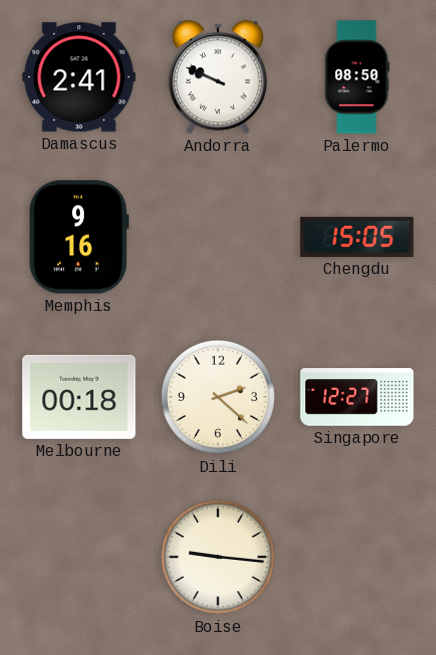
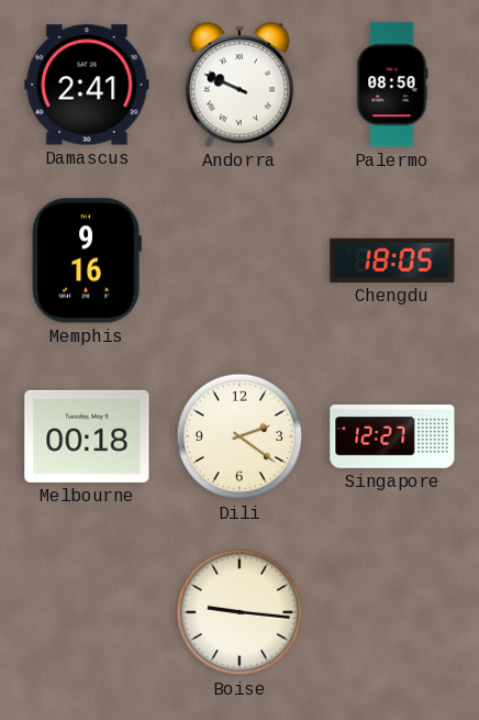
Chengdu: 15:05 -> 18:05
Dili: 2:22 -> 2:21
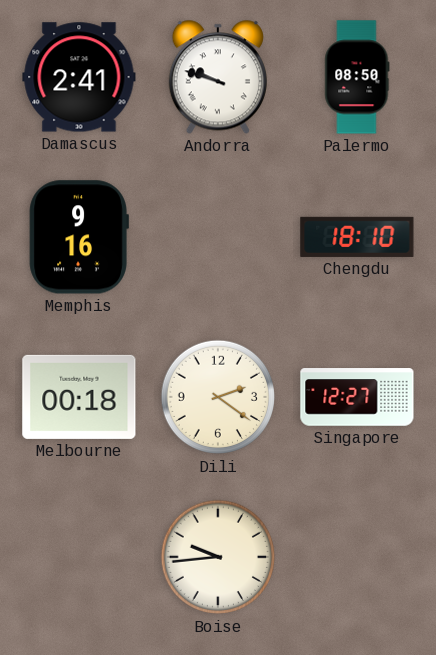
Andorra: 9:49 -> 9:48
Chengdu: 18:05 -> 18:10
Boise: 9:16 -> 9:44
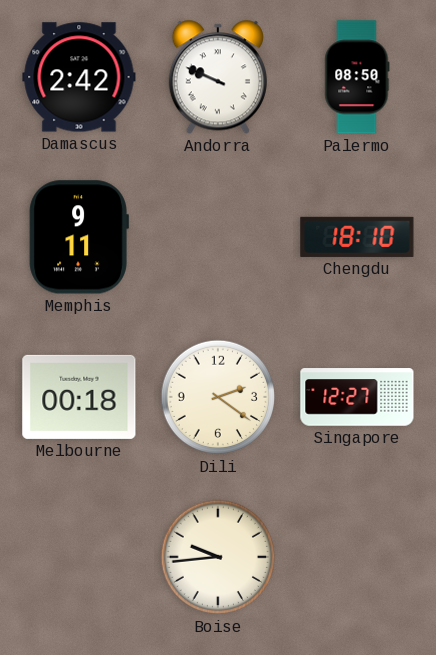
Damascus: 2:41 -> 2:42
Andorra: 9:48 -> 9:49
Memphis: 9:16 -> 9:11
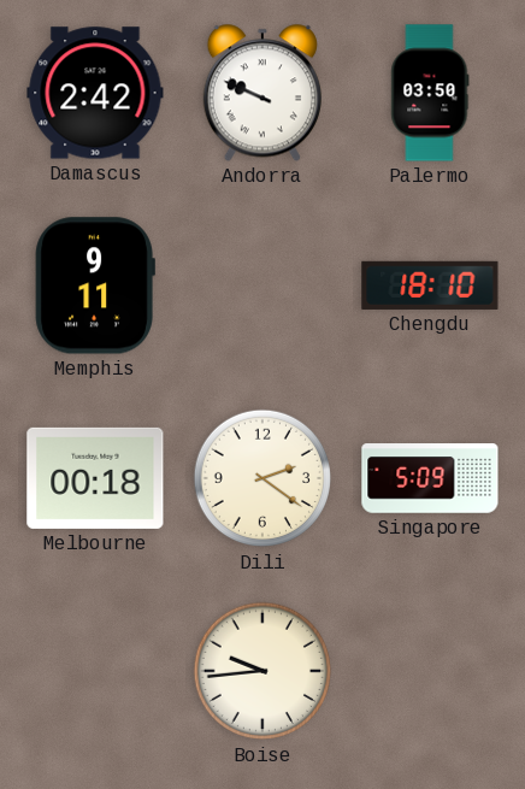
Palermo: 08:50 -> 03:50
Singapore: 12:27 -> 5:09
